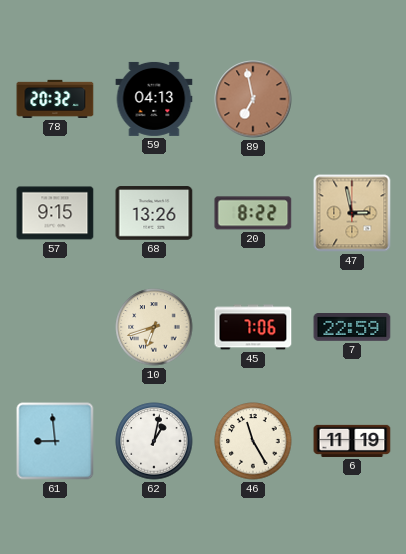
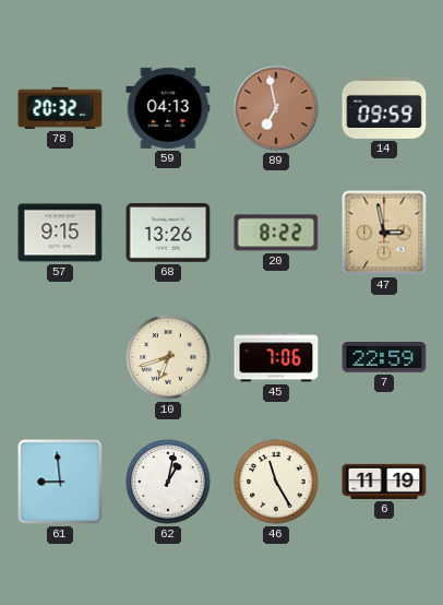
14: none -> 09:59
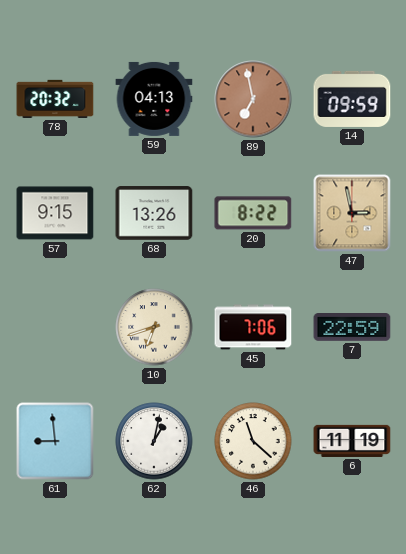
46: 11:25 -> 11:22
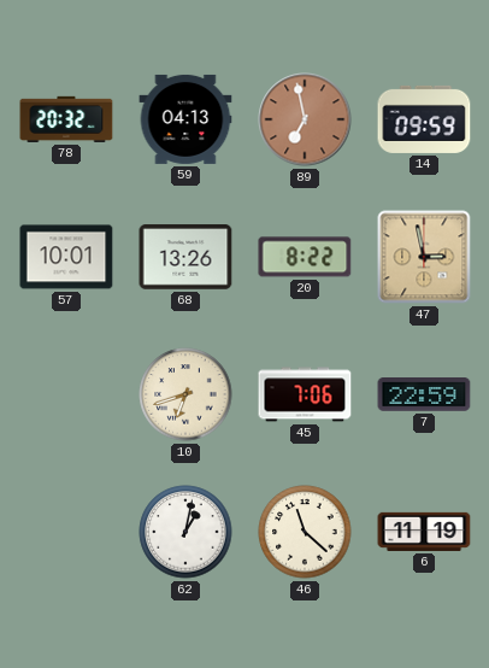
57: 9:15 -> 10:01
61: 8:59 -> none
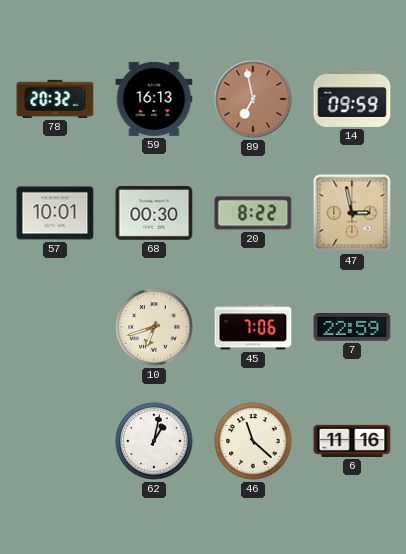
59: 04:13 -> 16:13
68: 13:26 -> 00:30
6: 11:19 -> 11:16
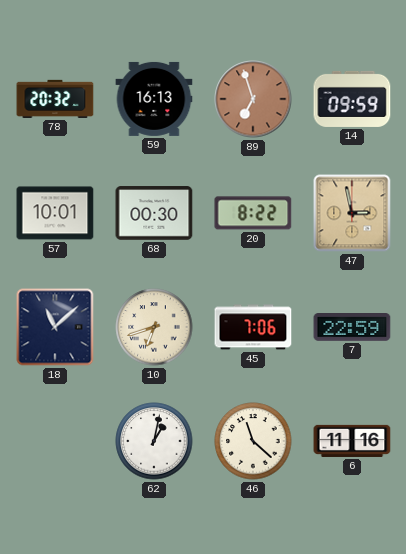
89: 6:58 -> 6:57
18: none -> 11:08
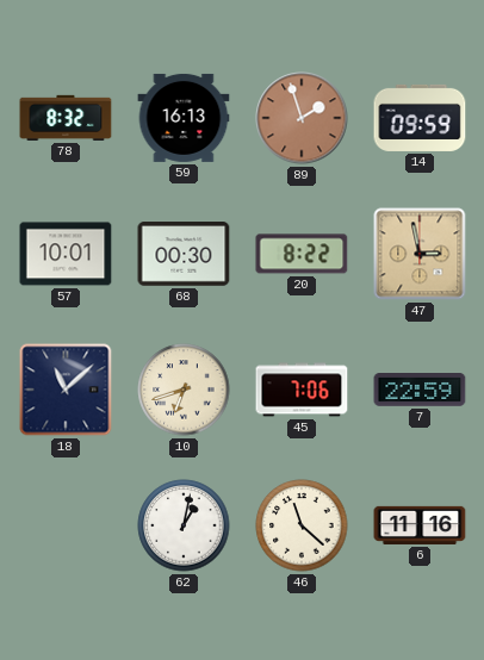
78: 20:32 -> 8:32
89: 6:57 -> 1:57
